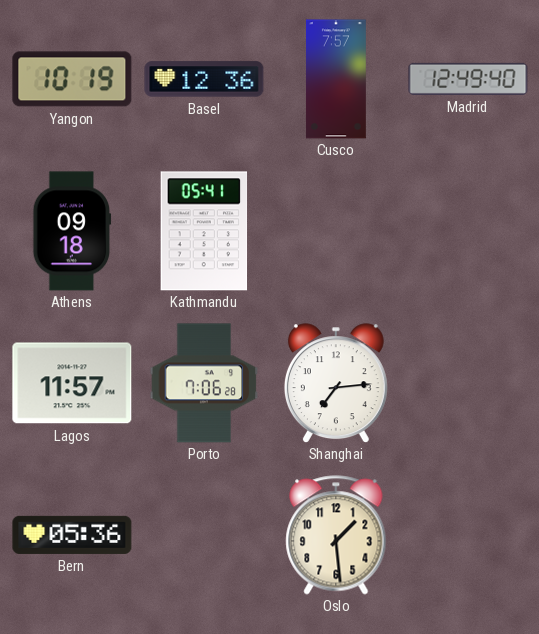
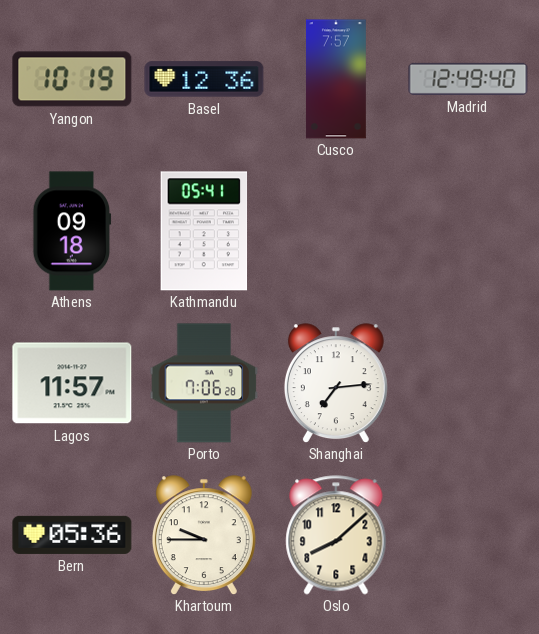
Khartoum: none -> 9:45
Oslo: 1:29 -> 8:08
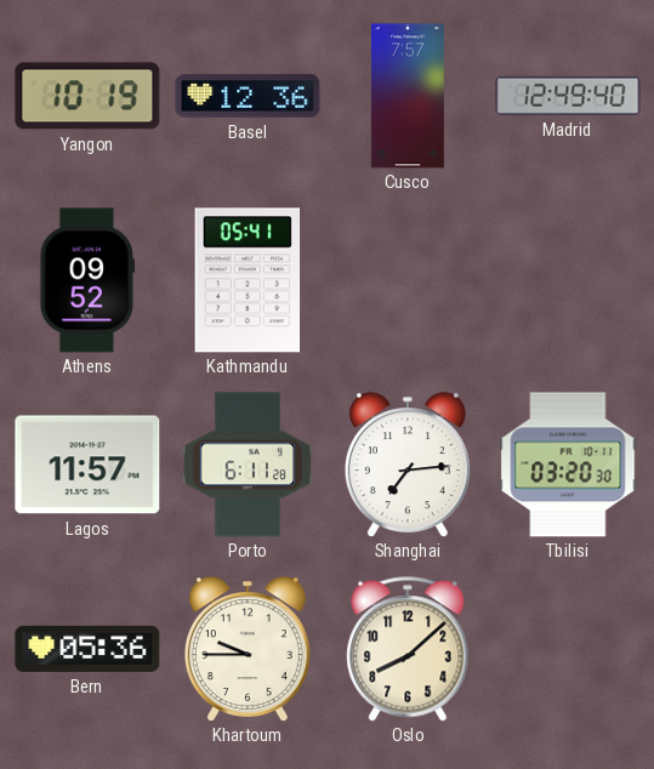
Athens: 09:18 -> 09:52
Porto: 7:06 -> 6:11
Tbilisi: none -> 03:20
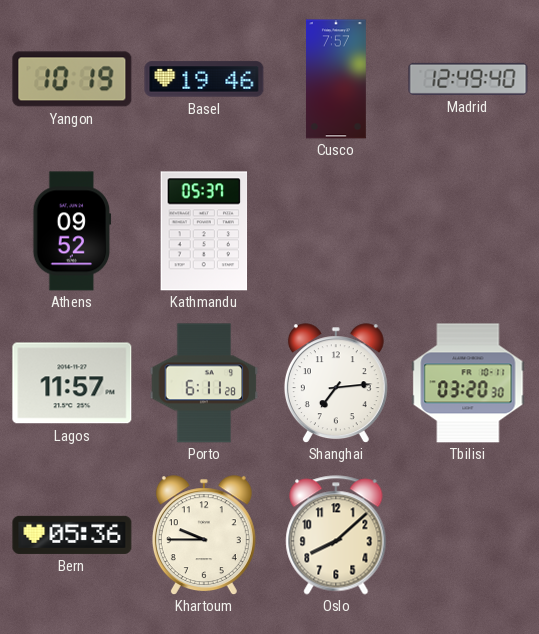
Basel: 12:36 -> 19:46
Kathmandu: 05:41 -> 05:37
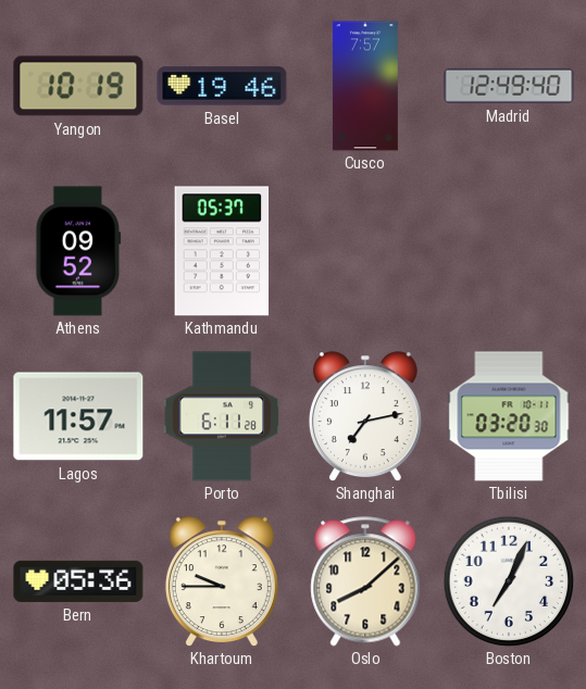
Shanghai: 7:14 -> 7:13
Boston: none -> 7:04
